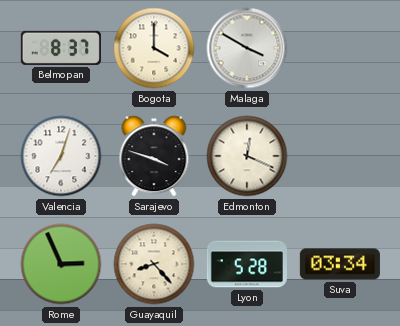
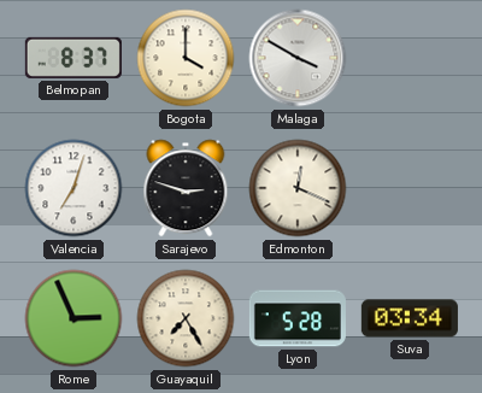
Sarajevo: 3:48 -> 2:48
Guayaquil: 8:23 -> 7:25
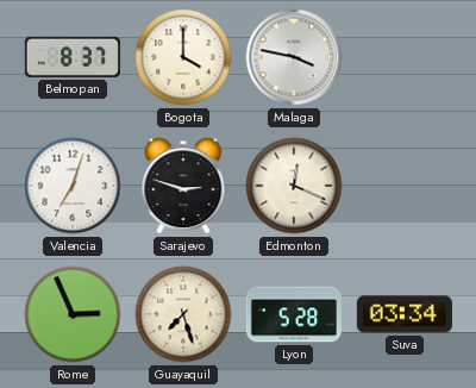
Malaga: 3:50 -> 3:47
Guayaquil: 7:25 -> 7:27
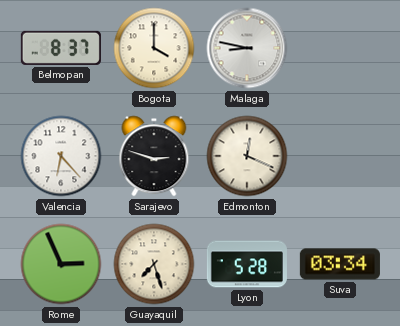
Malaga: 3:47 -> 8:47
Valencia: 7:03 -> 6:23
